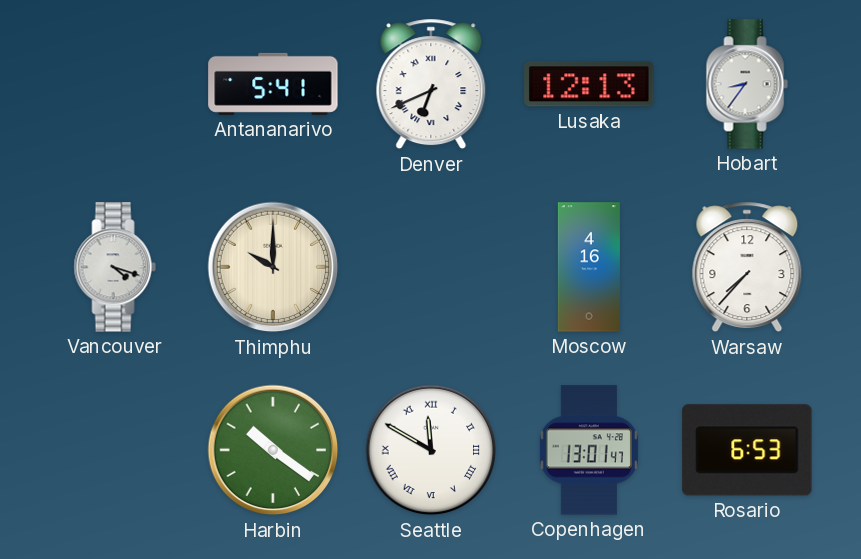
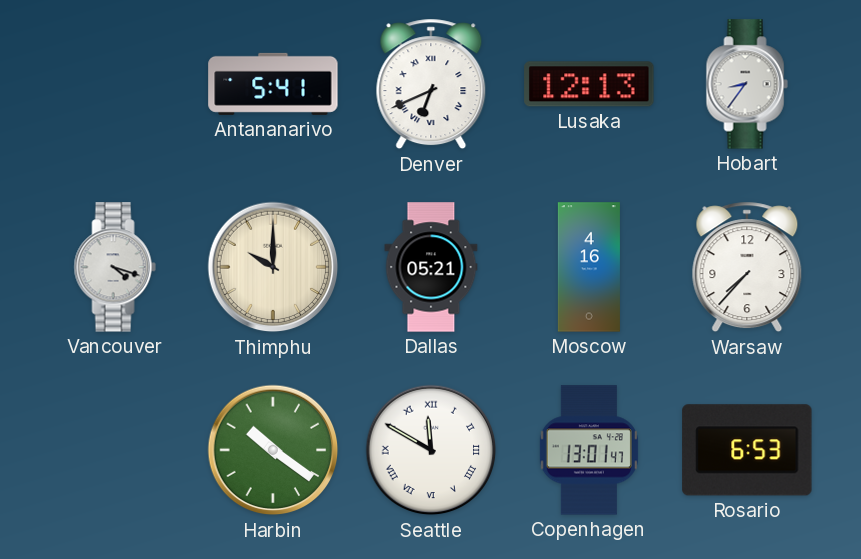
Dallas: none -> 05:21
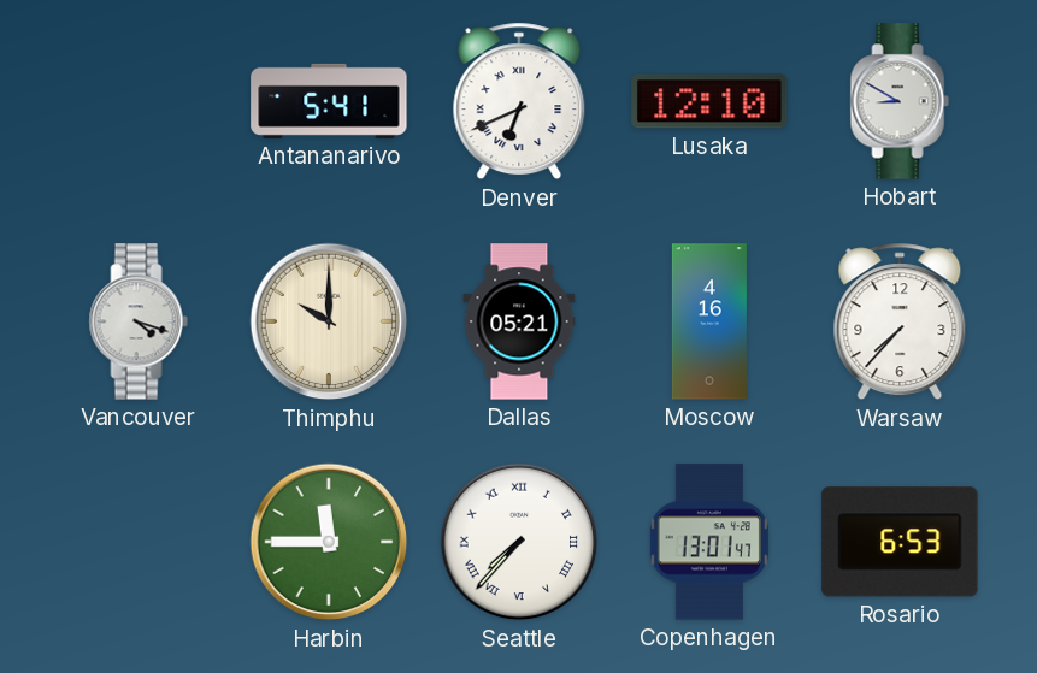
Lusaka: 12:13 -> 12:10
Hobart: 8:36 -> 8:50
Harbin: 10:21 -> 11:45
Seattle: 11:50 -> 7:37
